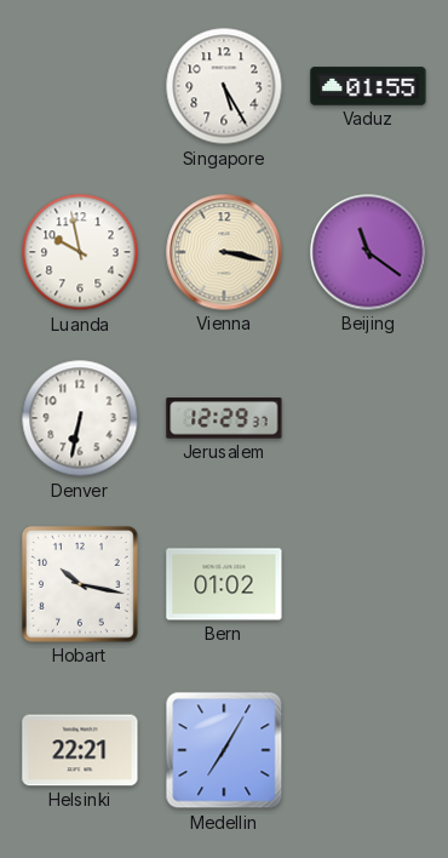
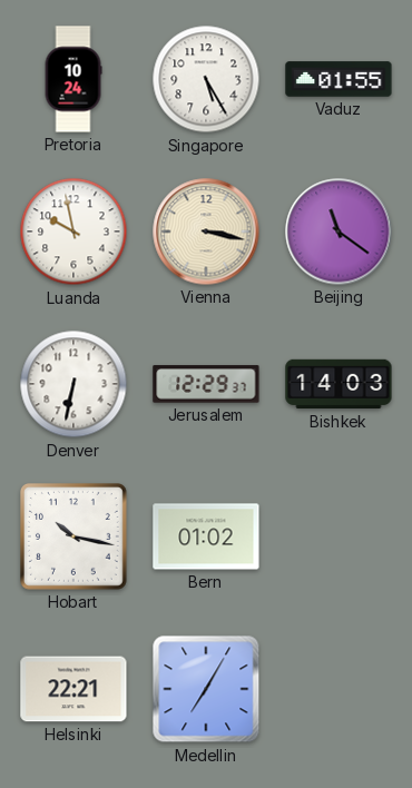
Pretoria: none -> 10:24
Bishkek: none -> 14:03
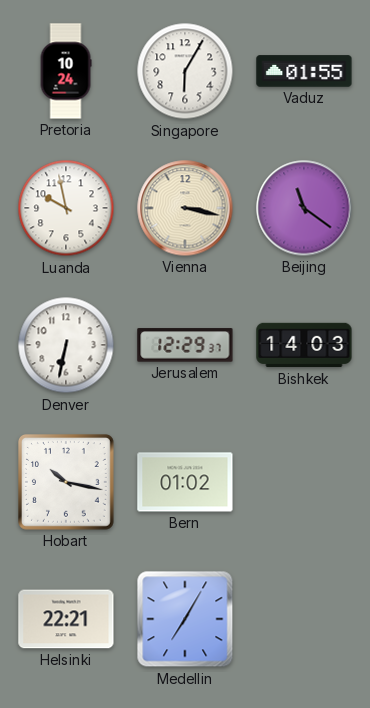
Singapore: 5:25 -> 6:05
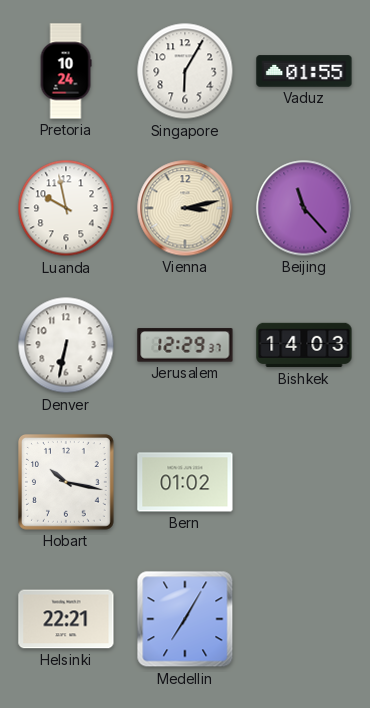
Vienna: 3:17 -> 3:13
Beijing: 11:21 -> 11:23
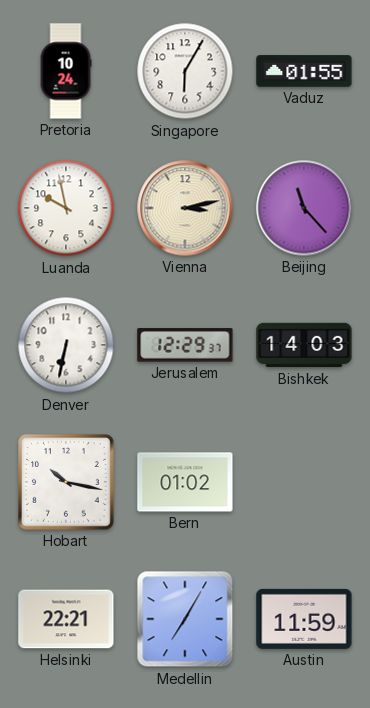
Austin: none -> 11:59
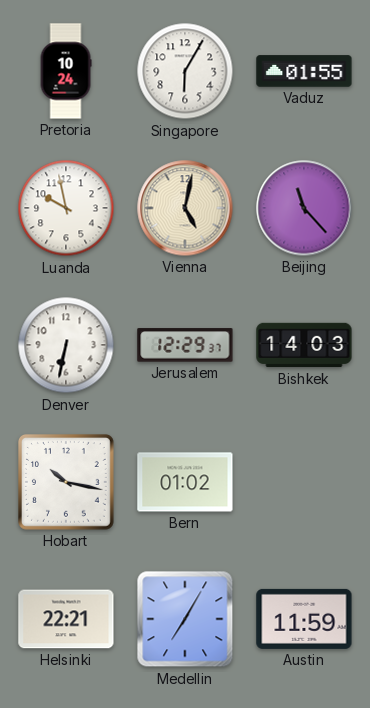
Vienna: 3:13 -> 5:02
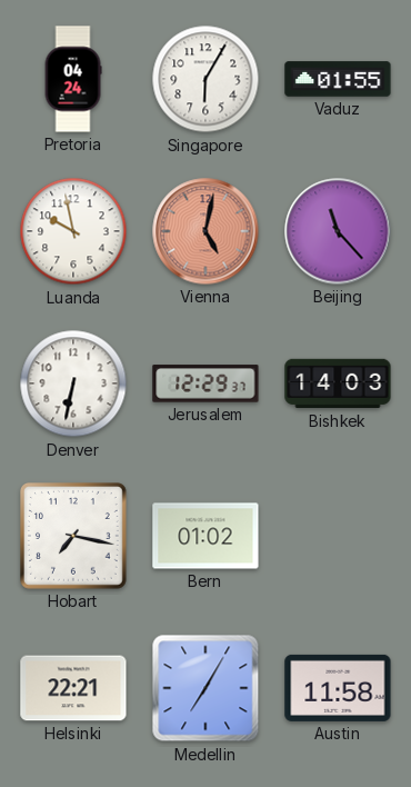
Pretoria: 10:24 -> 04:24
Vienna dial: cream -> salmon
Hobart: 10:17 -> 7:17
Austin: 11:59 -> 11:58
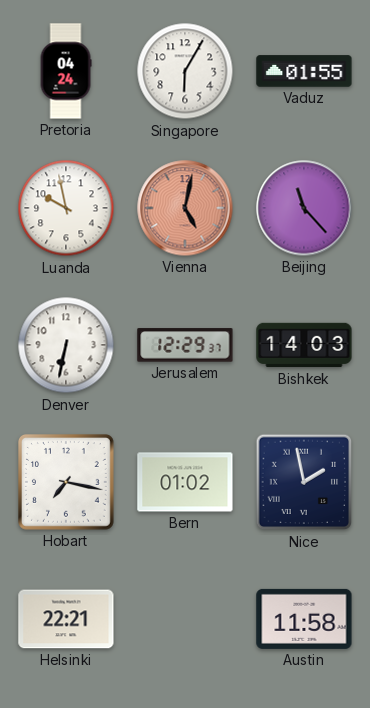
Nice: none -> 1:58
Medellin: 7:05 -> none
